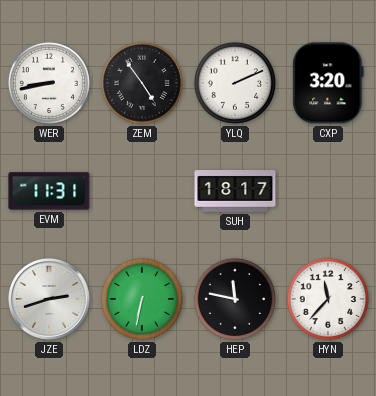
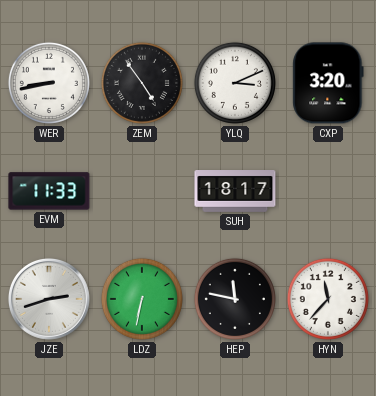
YLQ: 2:11 -> 3:11
EVM: 11:31 -> 11:33
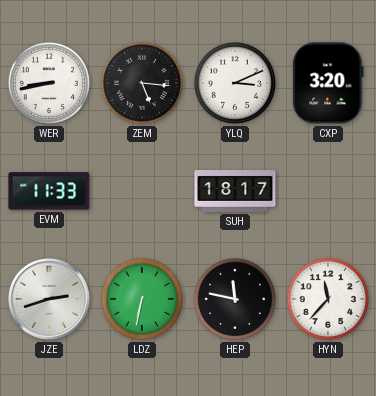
ZEM: 4:54 -> 5:16
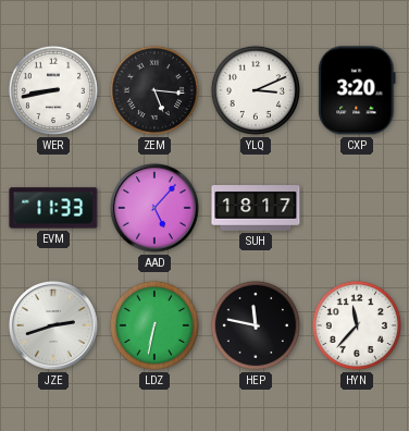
AAD: none -> 5:07
